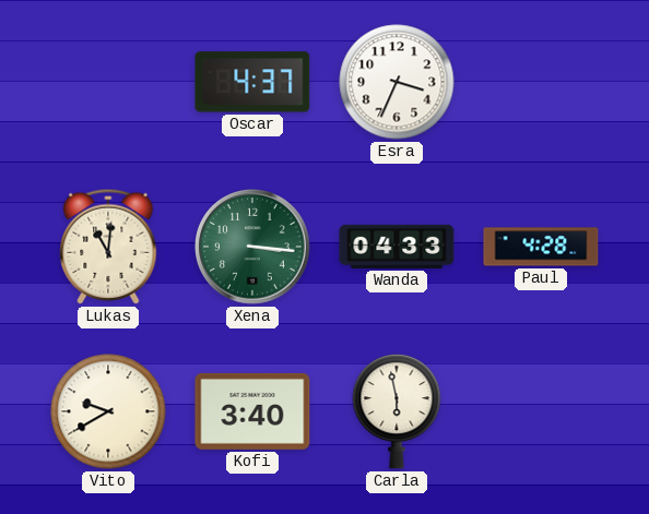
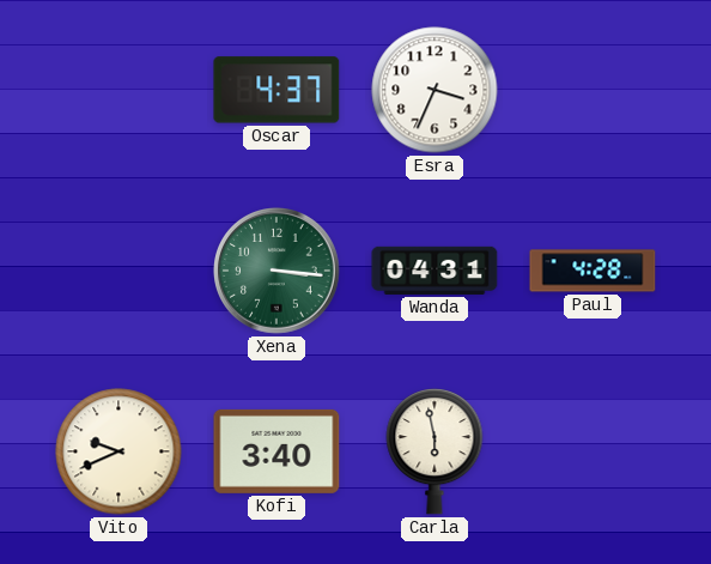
Lukas: 11:01 -> none
Wanda: 04:33 -> 04:31
Vito: 9:40 -> 9:41
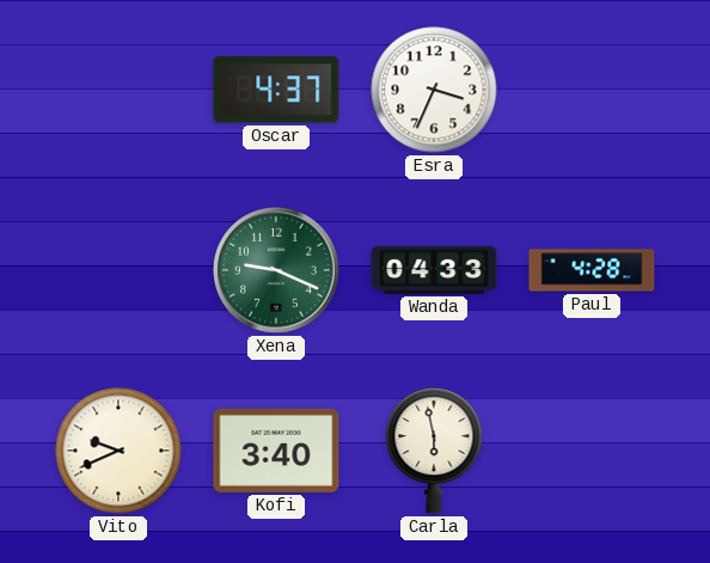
Xena: 3:16 -> 9:19
Wanda: 04:31 -> 04:33
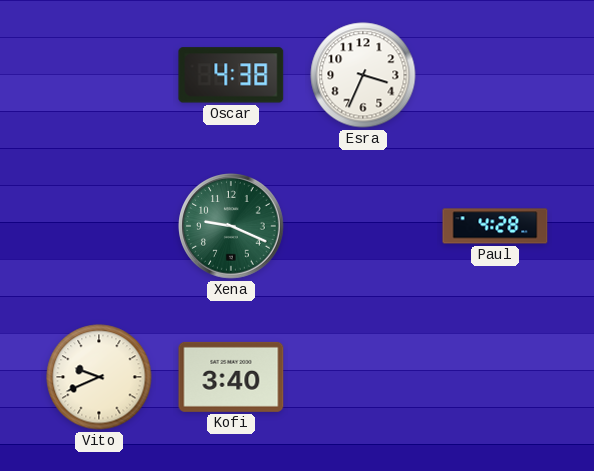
Oscar: 4:37 -> 4:38
Wanda: 04:33 -> none
Carla: 5:58 -> none
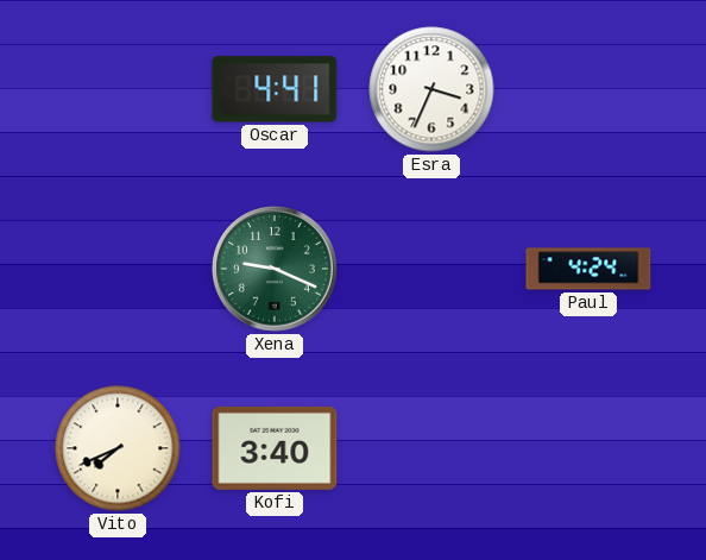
Oscar: 4:38 -> 4:41
Paul: 4:28 -> 4:24
Vito: 9:41 -> 7:41
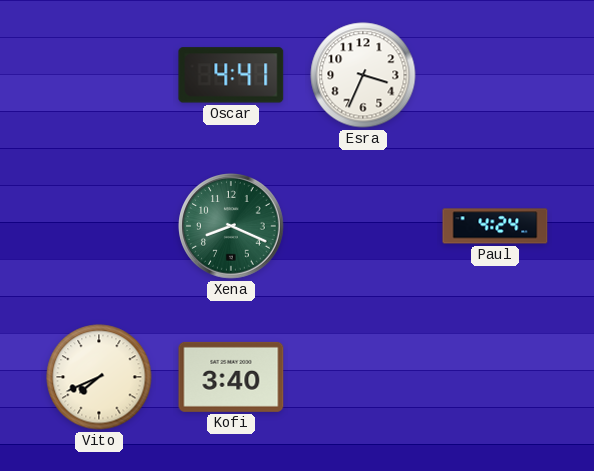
Xena: 9:19 -> 8:19
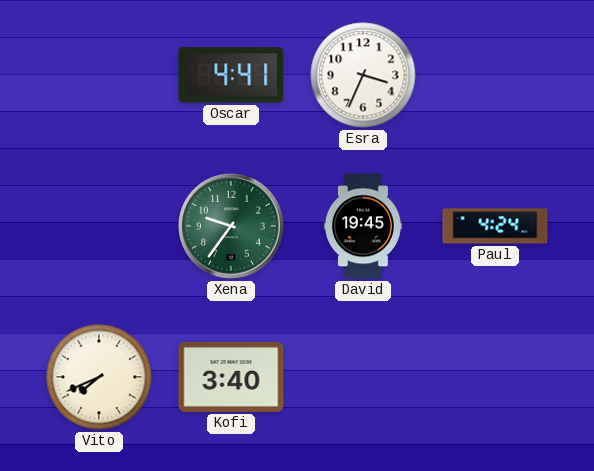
Xena: 8:19 -> 9:36
David: none -> 19:45
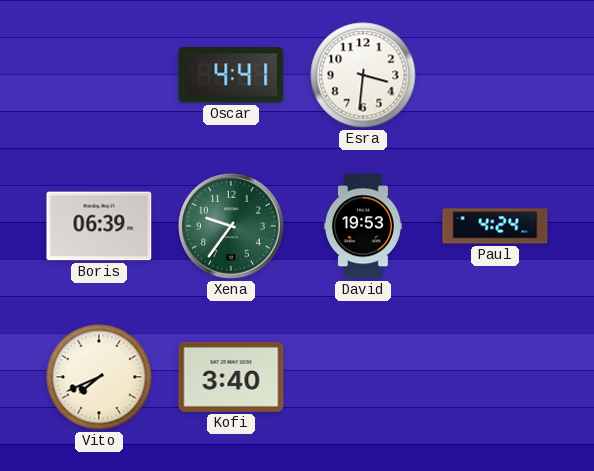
Esra: 3:34 -> 3:31
Boris: none -> 06:39
David: 19:45 -> 19:53
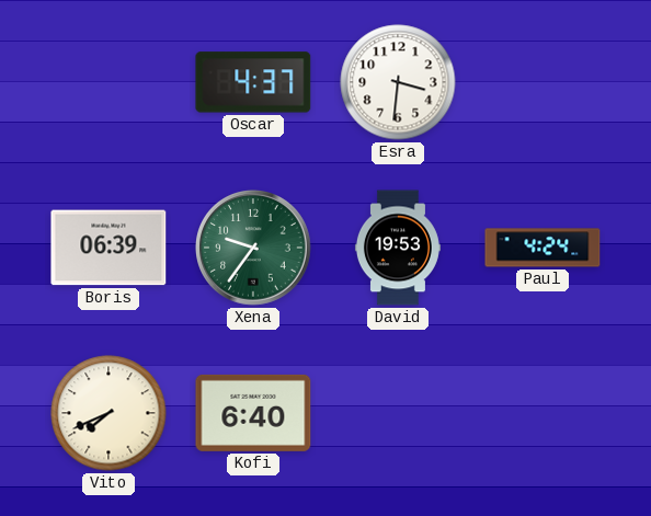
Oscar: 4:41 -> 4:37
Kofi: 3:40 -> 6:40
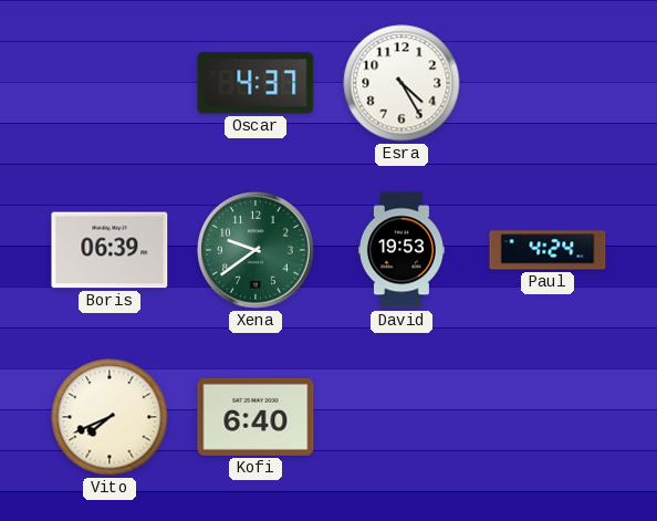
Esra: 3:31 -> 4:25
Xena: 9:36 -> 9:39
